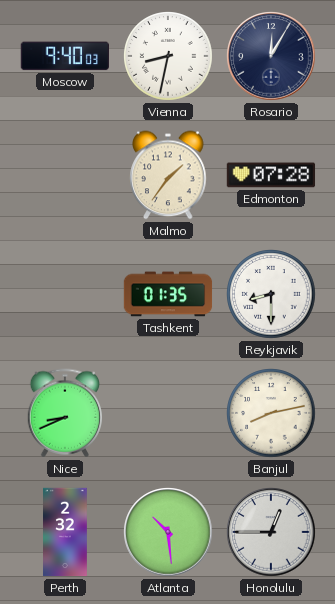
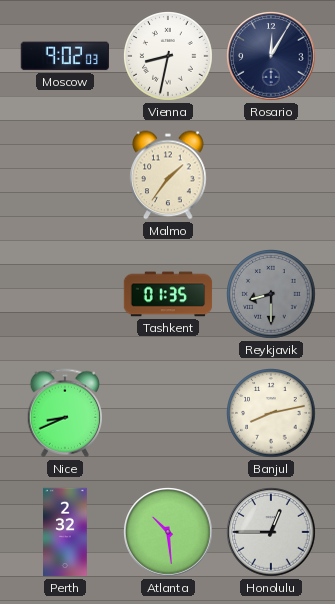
Moscow: 9:40 -> 9:02
Edmonton: 07:28 -> none
Reykjavik dial: white -> grey
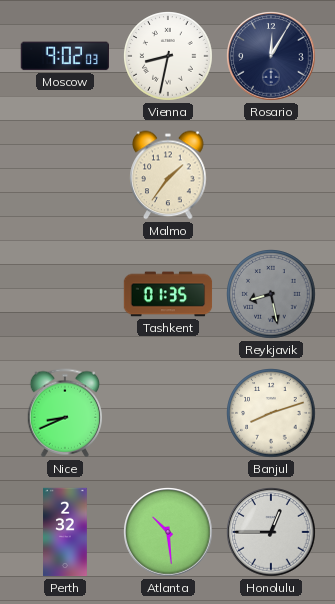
Reykjavik: 8:30 -> 8:28
Banjul: 8:13 -> 8:12
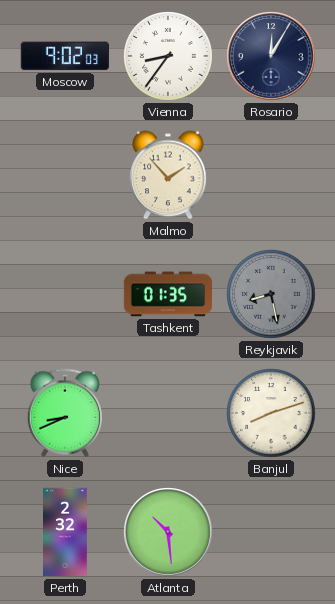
Vienna: 8:32 -> 8:36
Malmo: 1:36 -> 1:53
Honolulu: 12:45 -> none
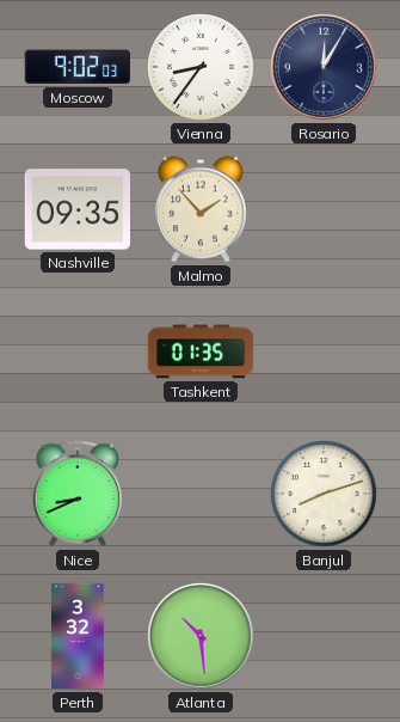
Nashville: none -> 09:35
Reykjavik: 8:28 -> none
Perth: 2:32 -> 3:32
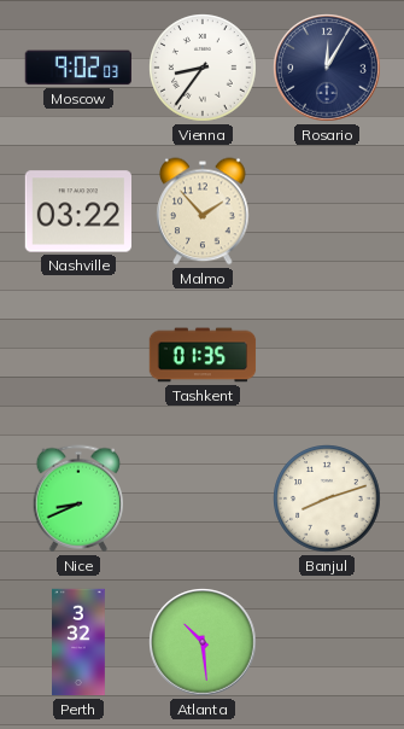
Nashville: 09:35 -> 03:22
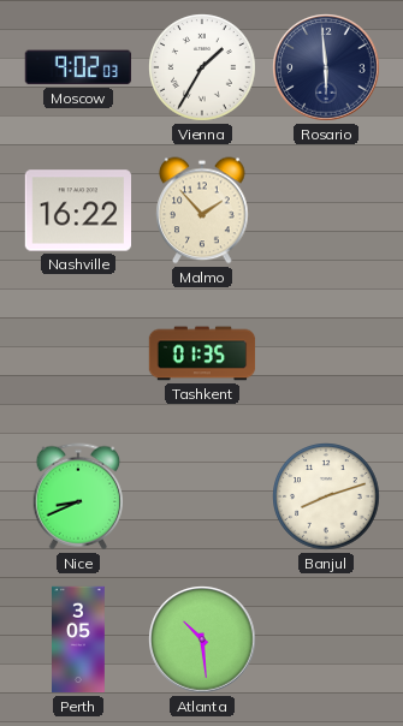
Vienna: 8:36 -> 1:35
Rosario: 12:05 -> 5:59
Nashville: 03:22 -> 16:22
Perth: 3:32 -> 3:05
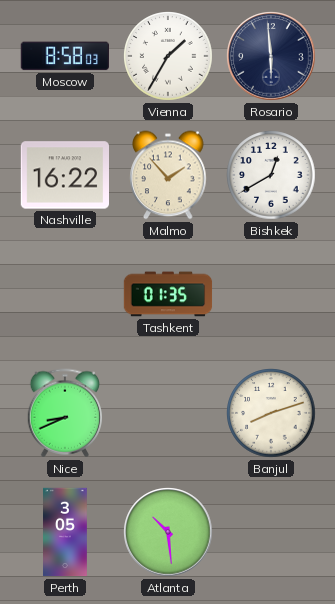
Moscow: 9:02 -> 8:58
Bishkek: none -> 12:40
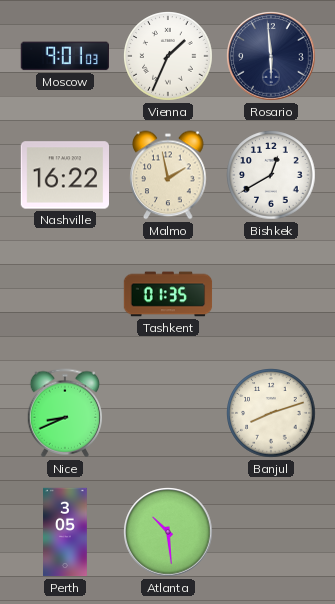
Moscow: 8:58 -> 9:01
Vienna: 1:35 -> 1:34
Malmo: 1:53 -> 1:58
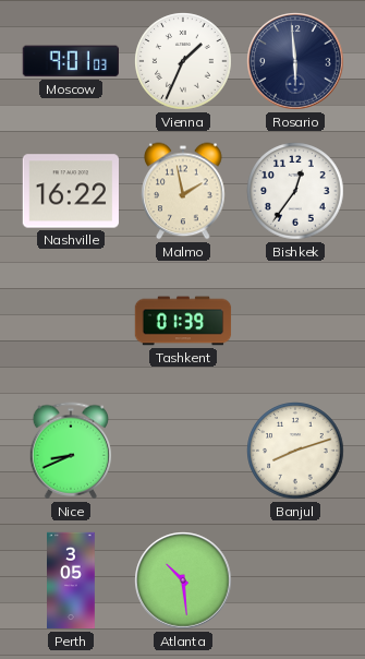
Bishkek: 12:40 -> 12:36
Tashkent: 01:35 -> 01:39
